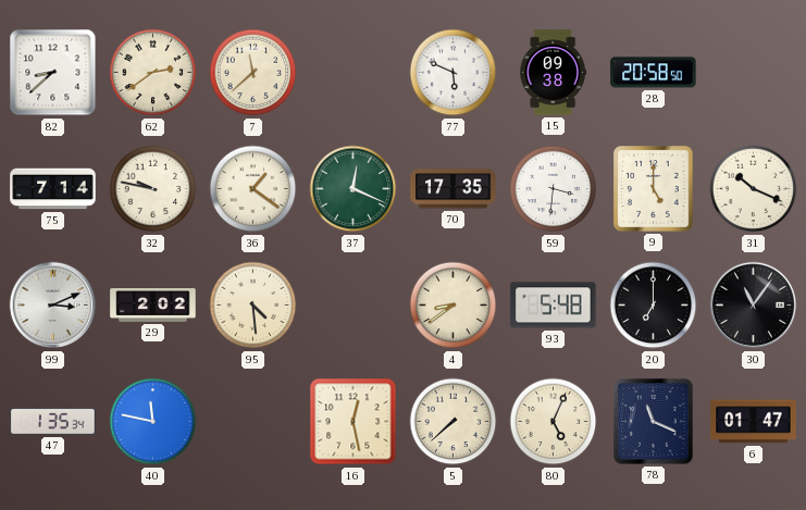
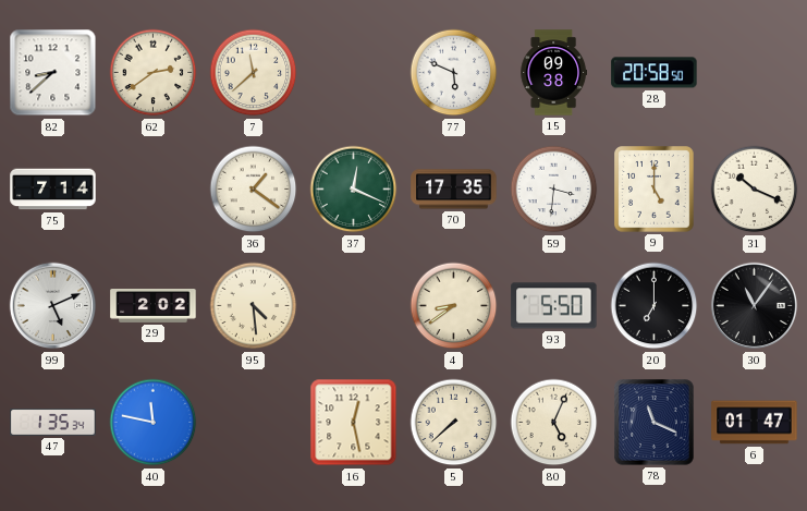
32: 9:47 -> none
99: 3:11 -> 5:11
93: 5:48 -> 5:50
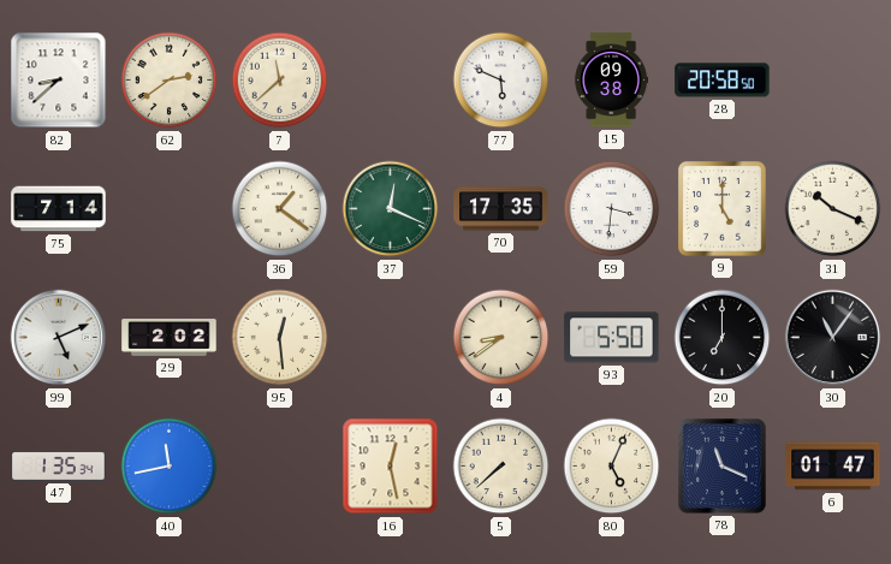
95: 4:29 -> 12:29
40: 11:47 -> 11:43
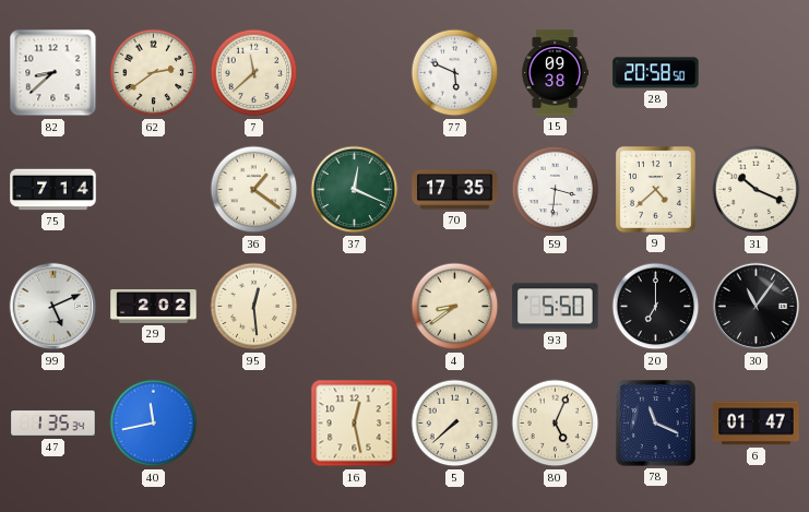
9: 5:00 -> 4:38
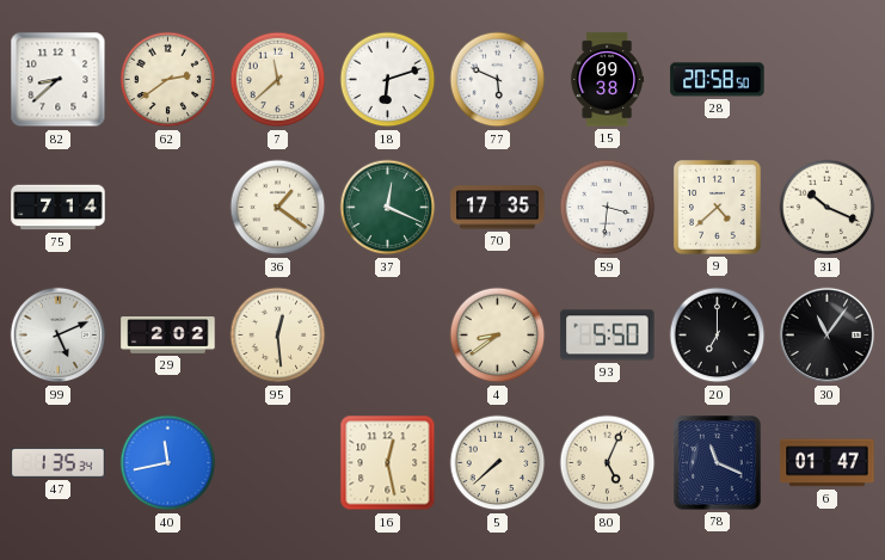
18: none -> 6:12
